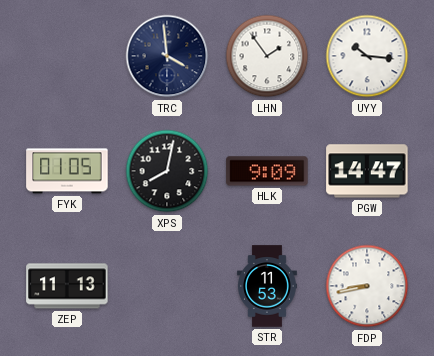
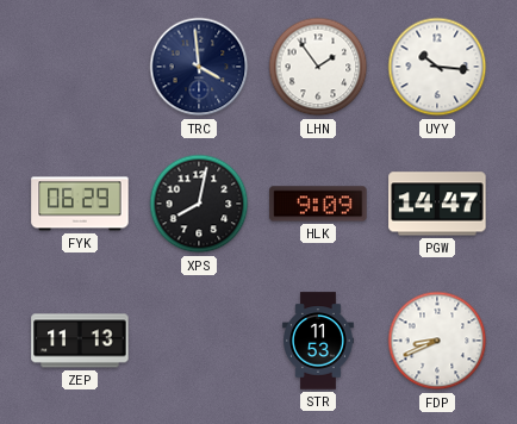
FYK: 01:05 -> 06:29
FDP: 8:43 -> 8:41
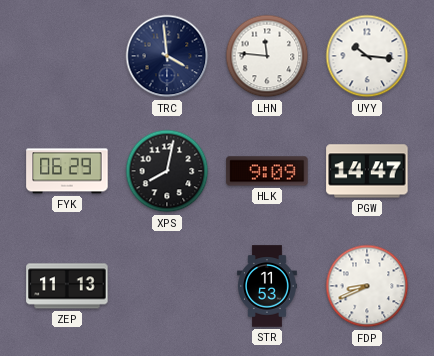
LHN: 1:54 -> 11:46
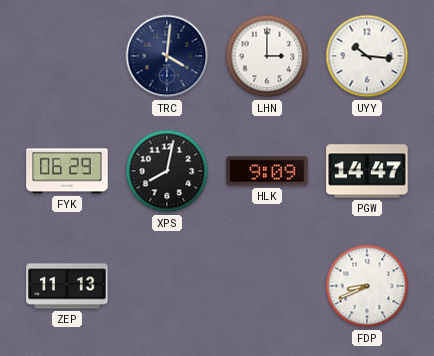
TRC: 3:59 -> 4:01
LHN: 11:46 -> 3:00
STR: 11:53 -> none
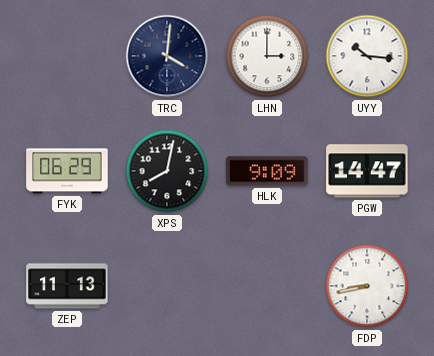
FDP: 8:41 -> 8:43
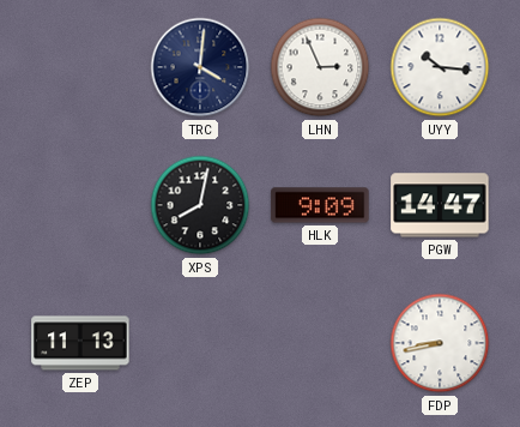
LHN: 3:00 -> 2:56
FYK: 06:29 -> none
